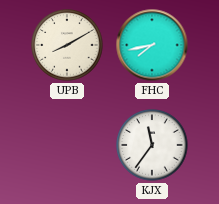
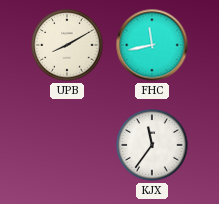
FHC: 7:43 -> 11:43
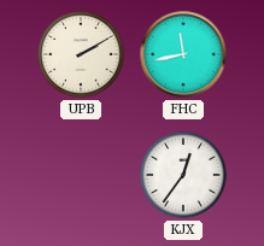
UPB: 8:10 -> 2:10
KJX: 11:36 -> 12:36
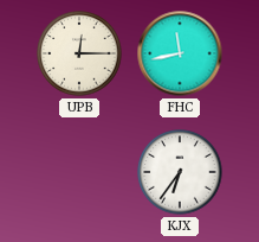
UPB: 2:10 -> 12:15
KJX: 12:36 -> 6:36
